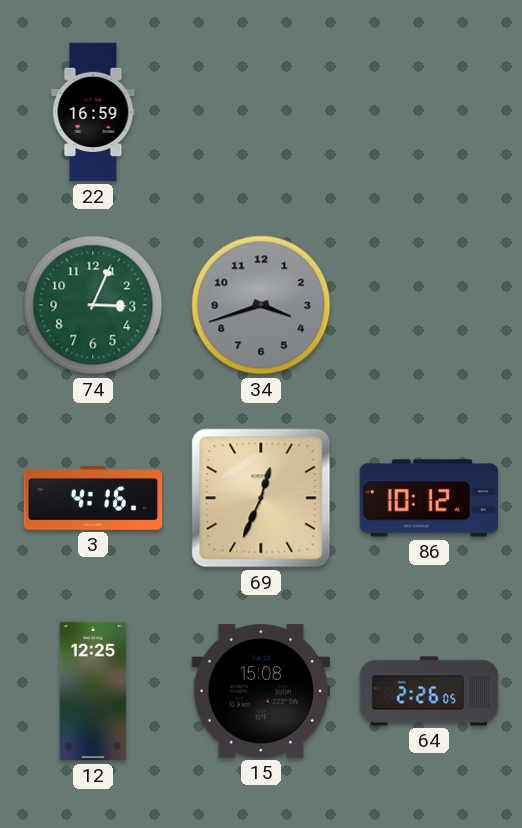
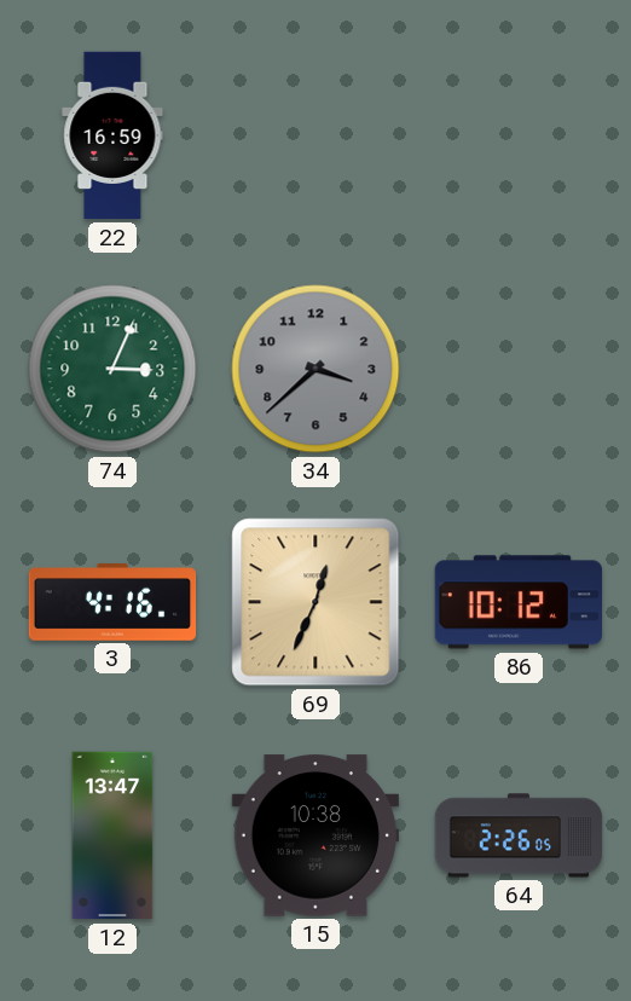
34: 3:42 -> 3:38
12: 12:25 -> 13:47
15: 15:08 -> 10:38
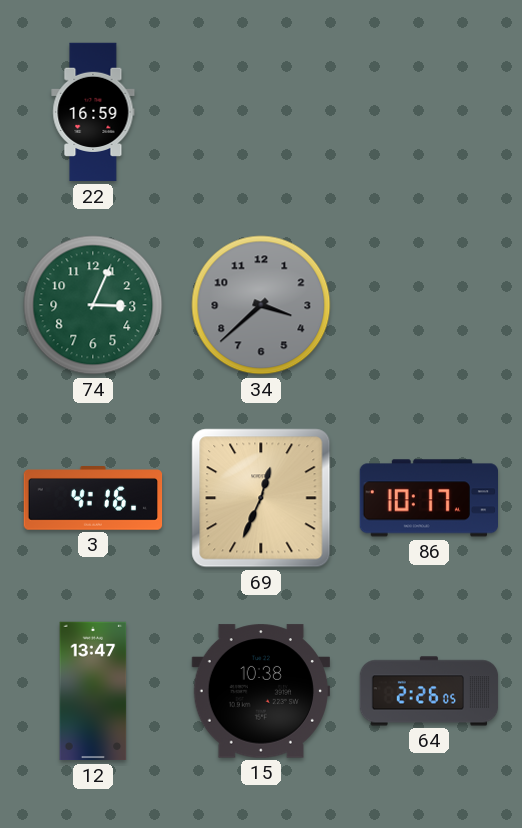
86: 10:12 -> 10:17
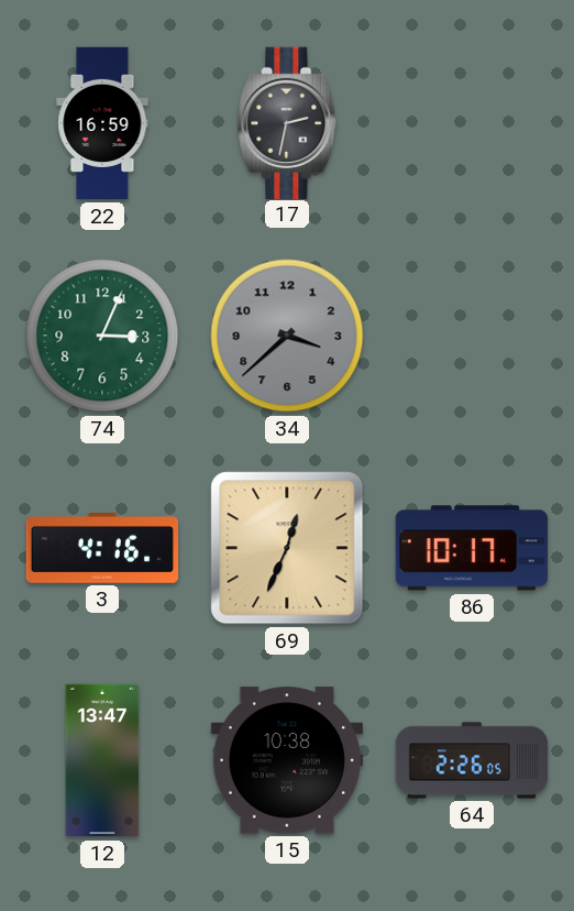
17: none -> 2:32
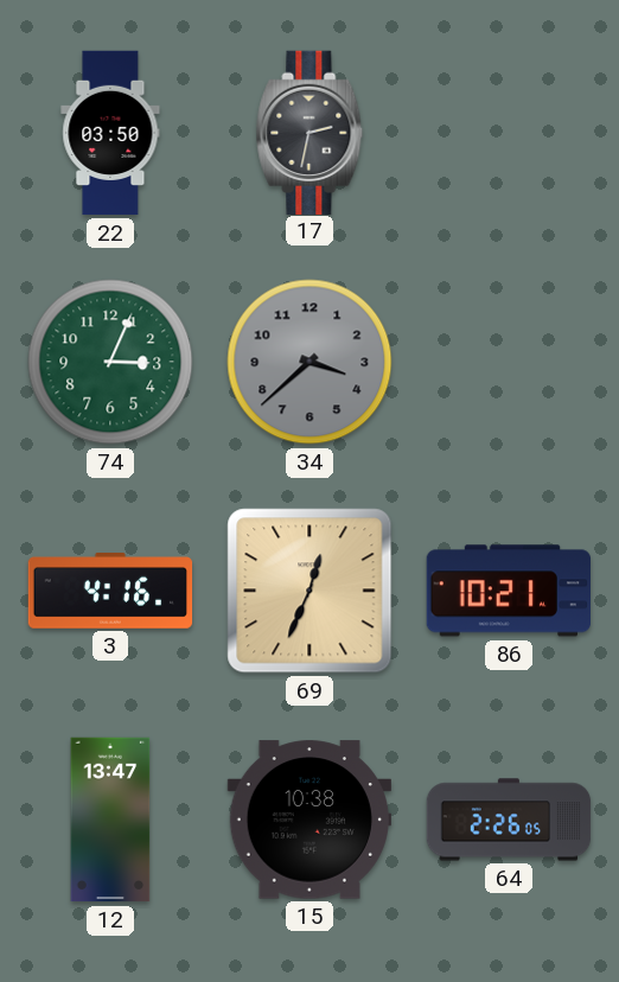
22: 16:59 -> 03:50
86: 10:17 -> 10:21
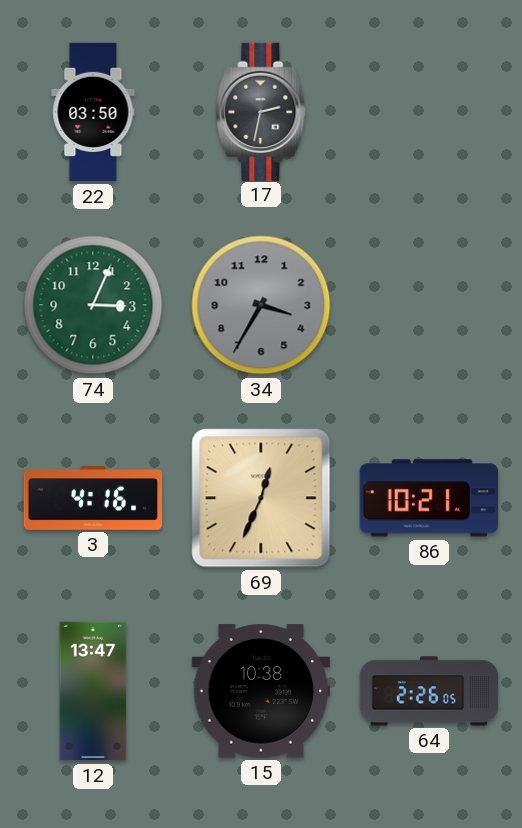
34: 3:38 -> 3:35
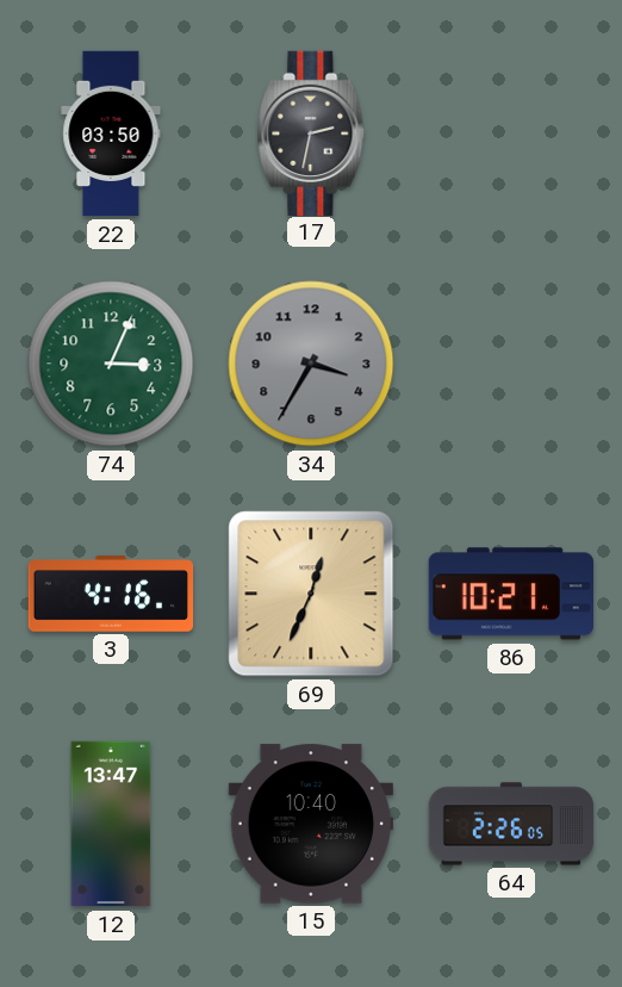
15: 10:38 -> 10:40
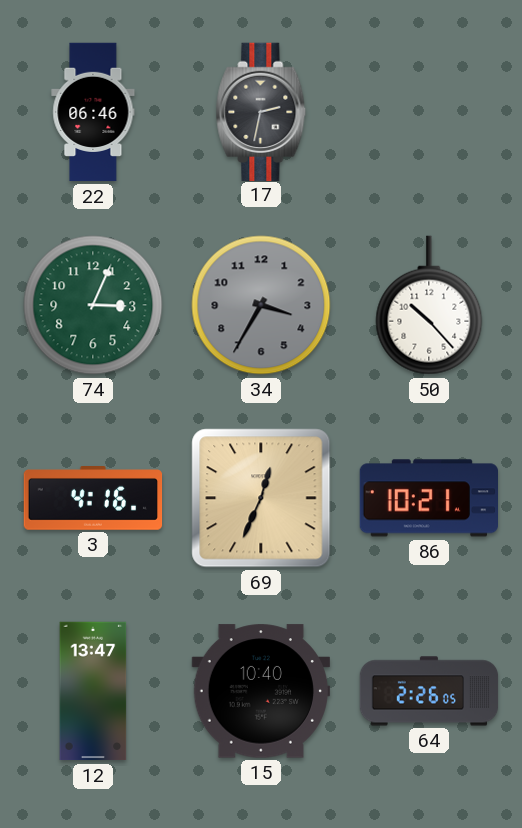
22: 03:50 -> 06:46
50: none -> 10:23
